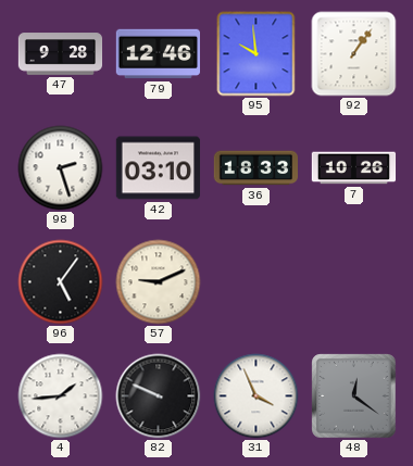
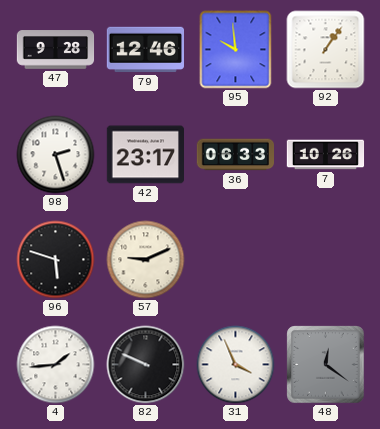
42: 03:10 -> 23:17
36: 18:33 -> 06:33
96: 5:06 -> 5:48
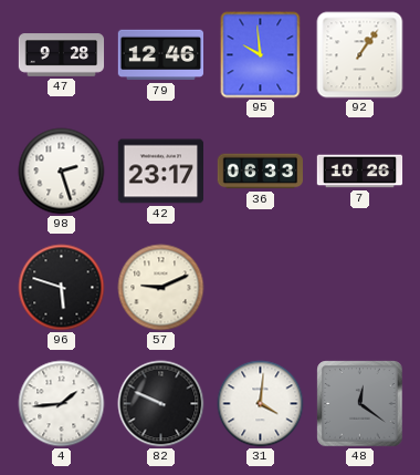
31: 3:56 -> 4:01
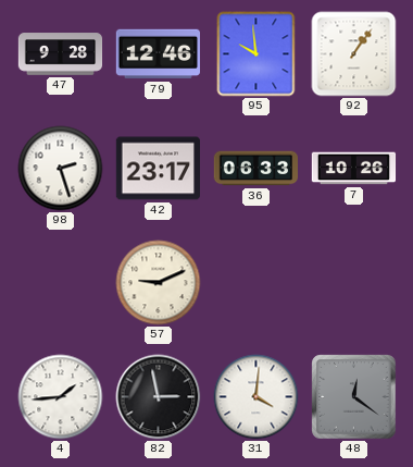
96: 5:48 -> none
82: 9:49 -> 2:58
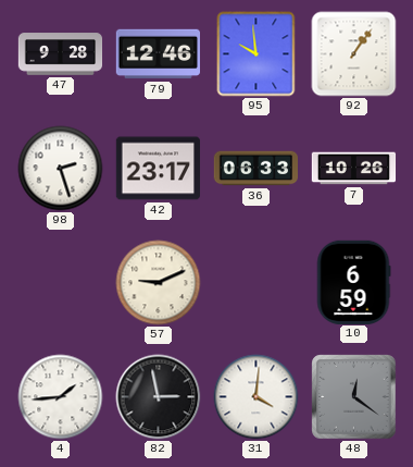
10: none -> 6:59
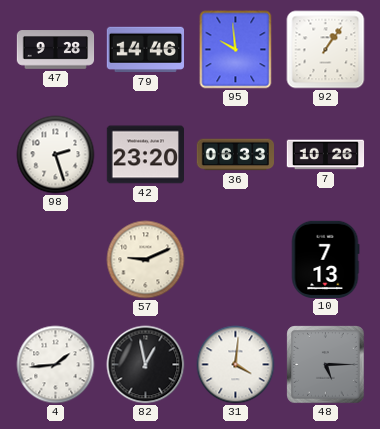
79: 12:46 -> 14:46
42: 23:17 -> 23:20
10: 6:59 -> 7:13
82: 2:58 -> 12:58
48: 12:21 -> 5:15
